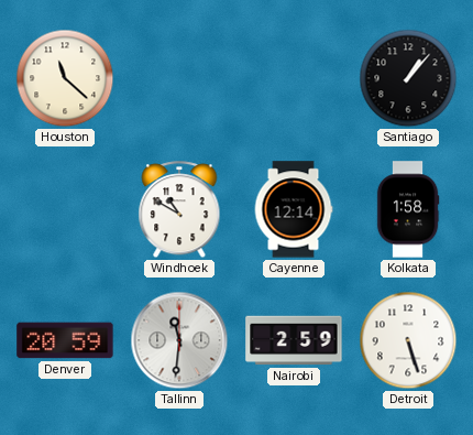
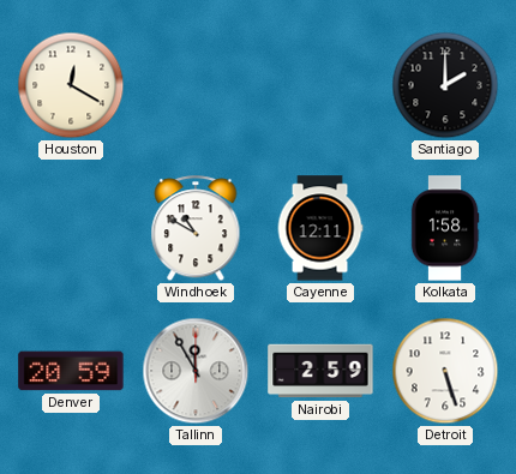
Houston: 11:22 -> 12:20
Santiago: 1:07 -> 2:00
Cayenne: 12:14 -> 12:11
Tallinn: 11:31 -> 11:55
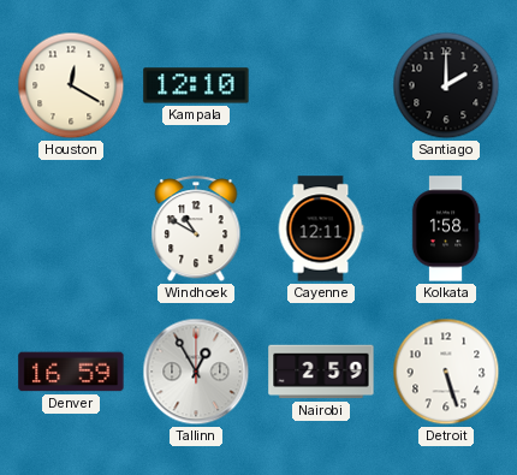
Kampala: none -> 12:10
Denver: 20:59 -> 16:59
Tallinn: 11:55 -> 12:55
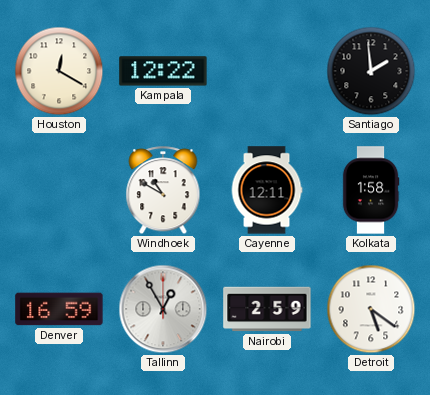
Kampala: 12:10 -> 12:22
Santiago: 2:00 -> 1:59
Detroit: 5:27 -> 5:21
